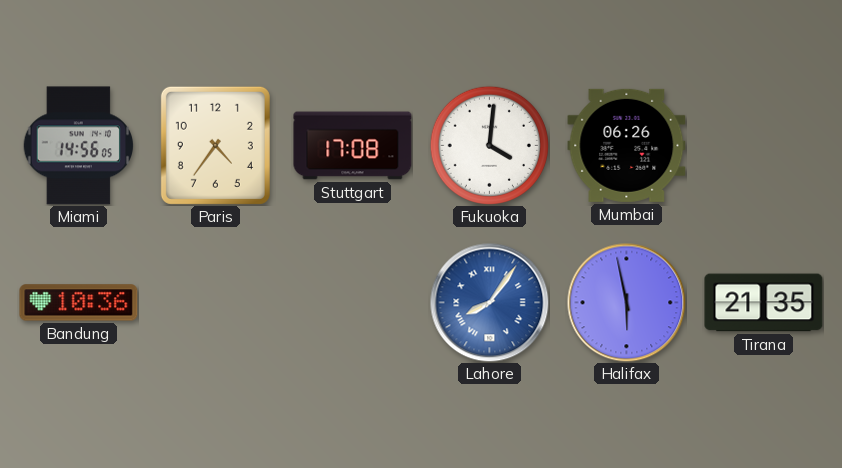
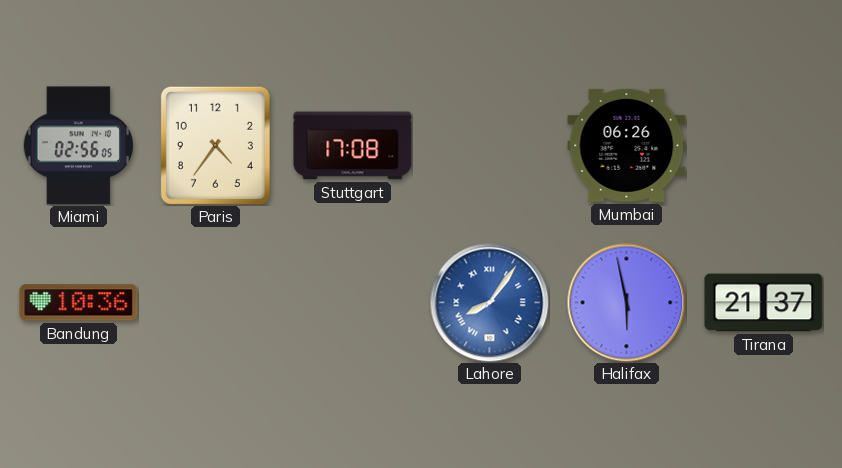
Miami: 14:56 -> 02:56
Fukuoka: 4:01 -> none
Tirana: 21:35 -> 21:37
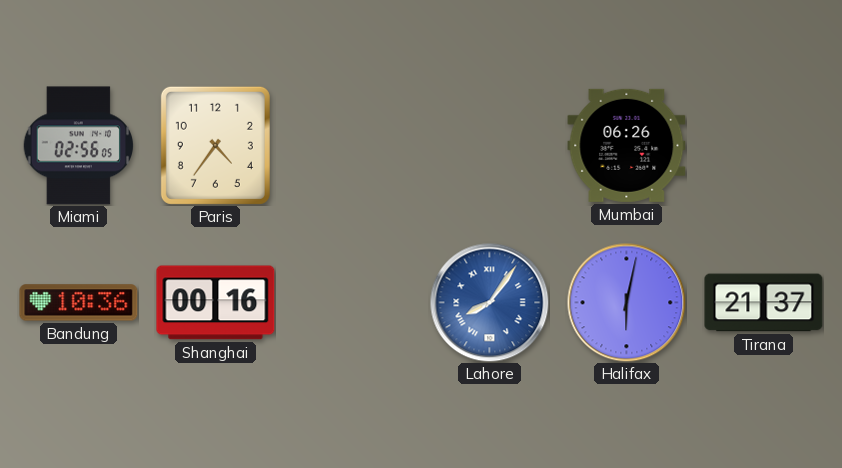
Stuttgart: 17:08 -> none
Shanghai: none -> 00:16
Halifax: 5:58 -> 6:02
